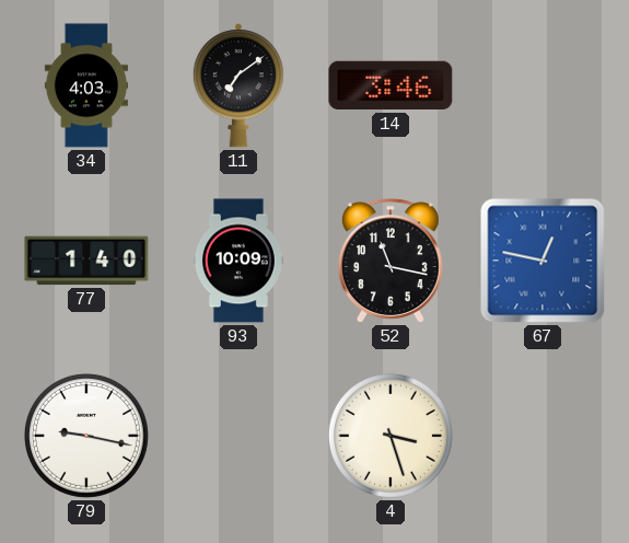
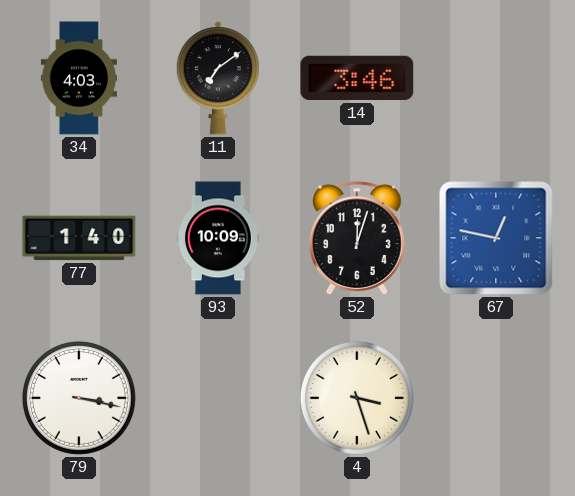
52: 11:17 -> 12:03
79: 9:17 -> 3:17
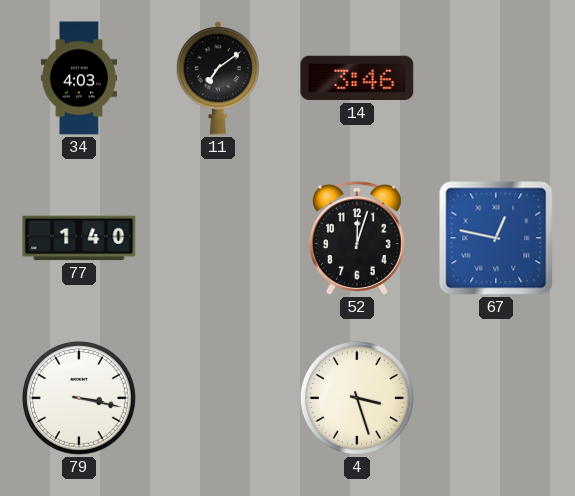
93: 10:09 -> none
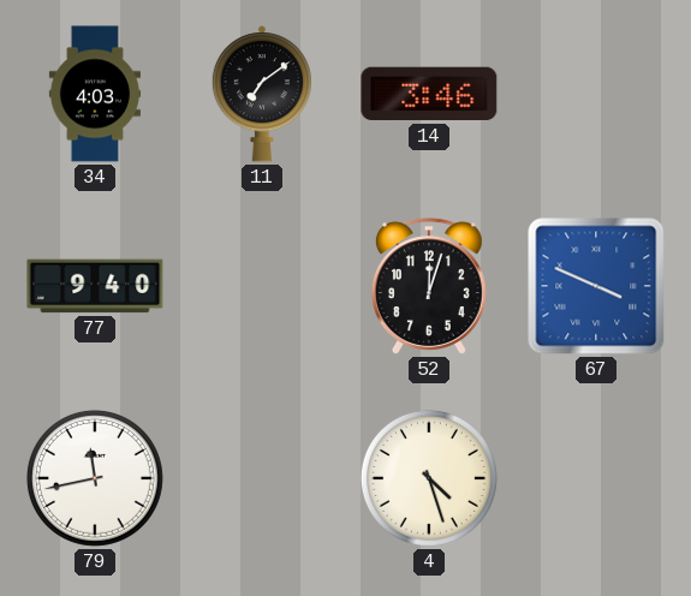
77: 1:40 -> 9:40
67: 12:47 -> 3:49
79: 3:17 -> 11:43
4: 3:27 -> 4:27
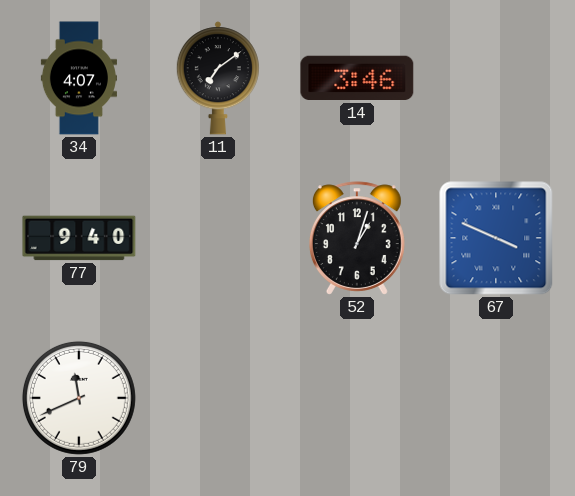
34: 4:03 -> 4:07
52: 12:03 -> 1:03
79: 11:43 -> 11:41
4: 4:27 -> none
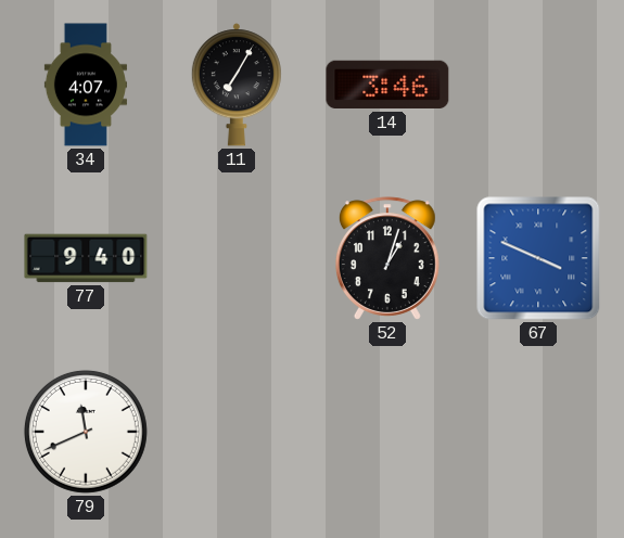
11: 7:09 -> 7:05
